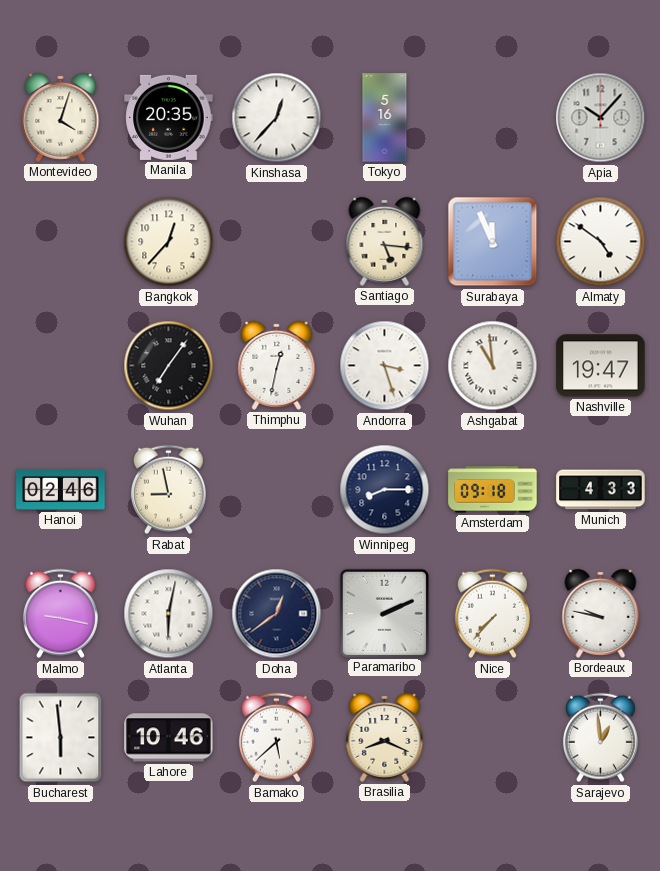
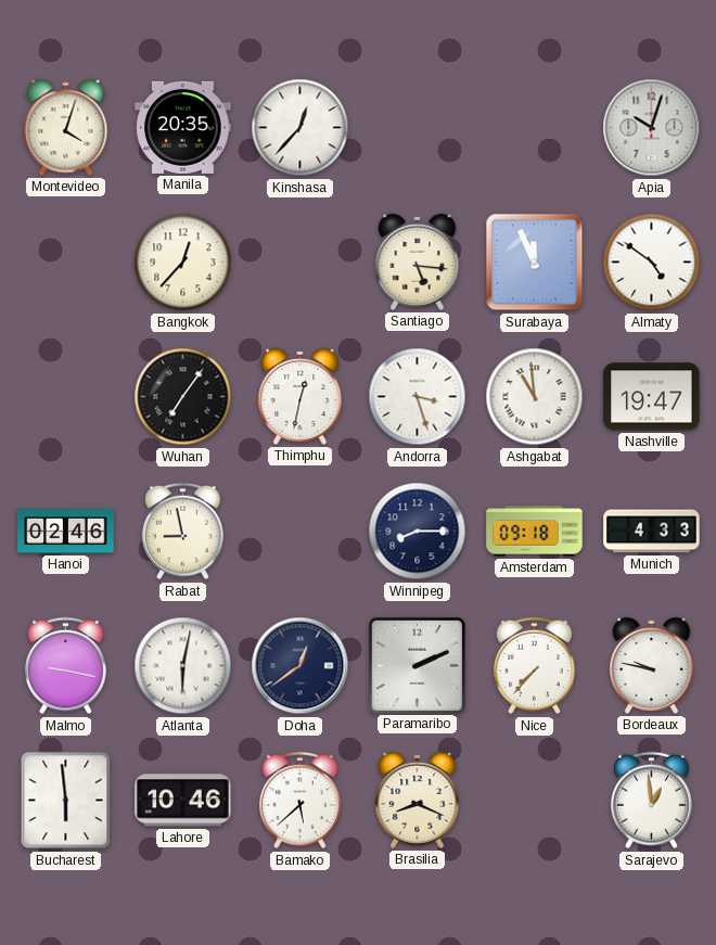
Tokyo: 5:16 -> none
Apia: 10:07 -> 10:03
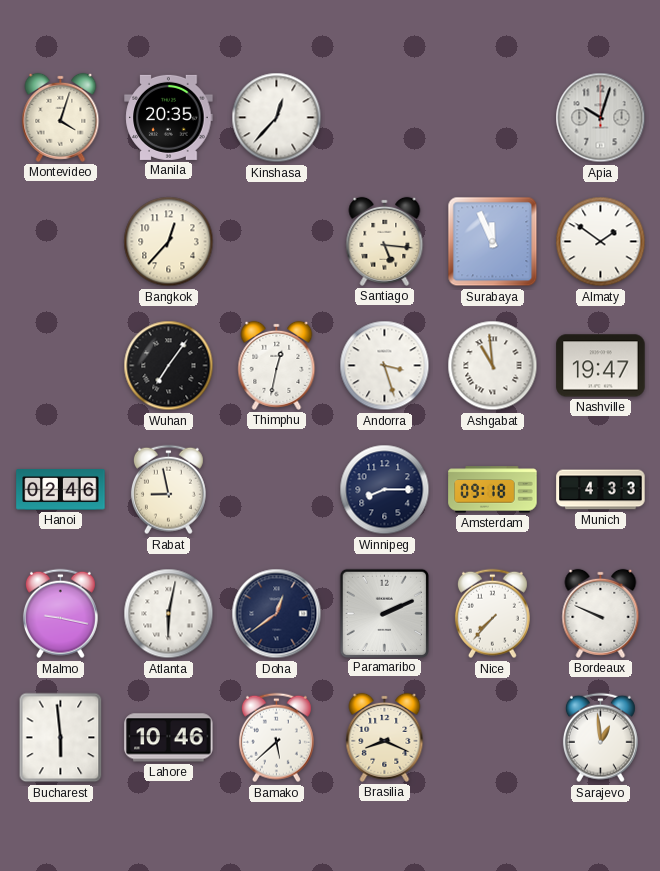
Almaty: 4:51 -> 1:51
Bordeaux: 9:47 -> 9:49
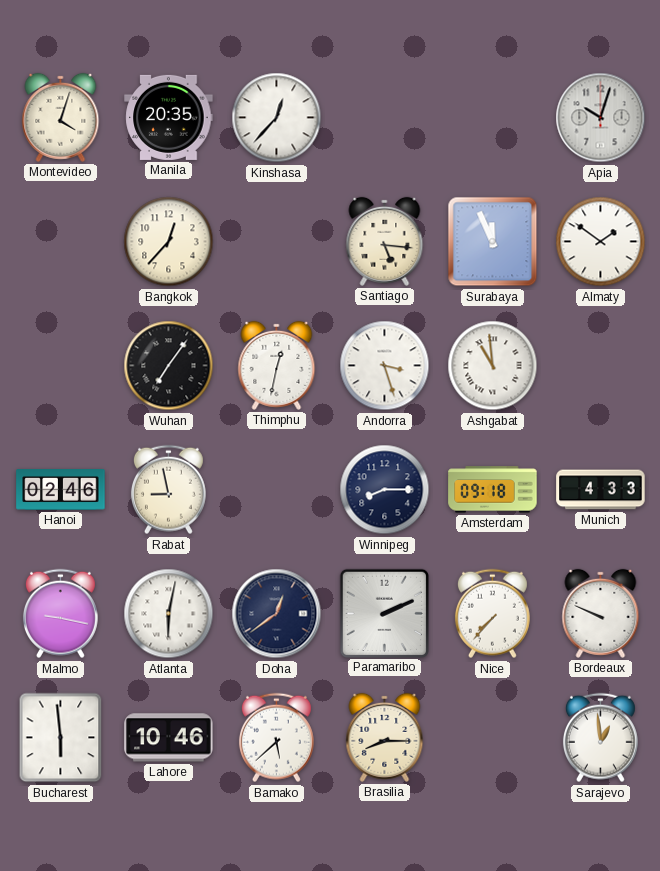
Nashville: 19:47 -> none
Brasilia: 8:19 -> 8:15
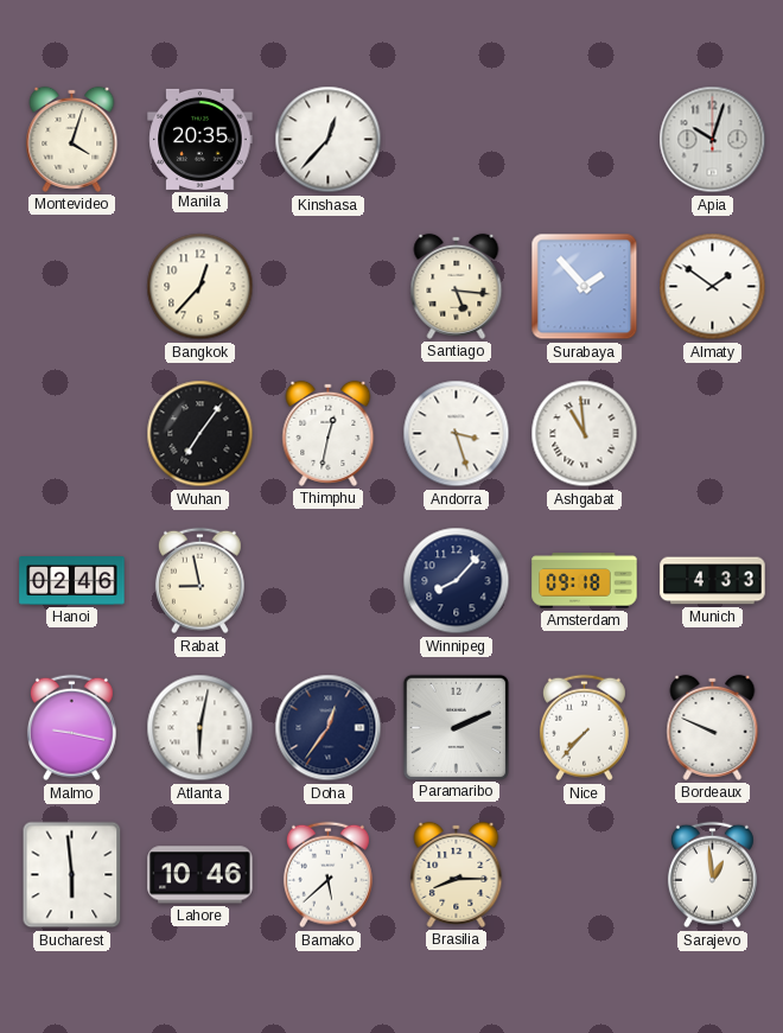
Surabaya: 11:56 -> 1:53
Winnipeg: 8:15 -> 8:07
Doha: 12:39 -> 12:36
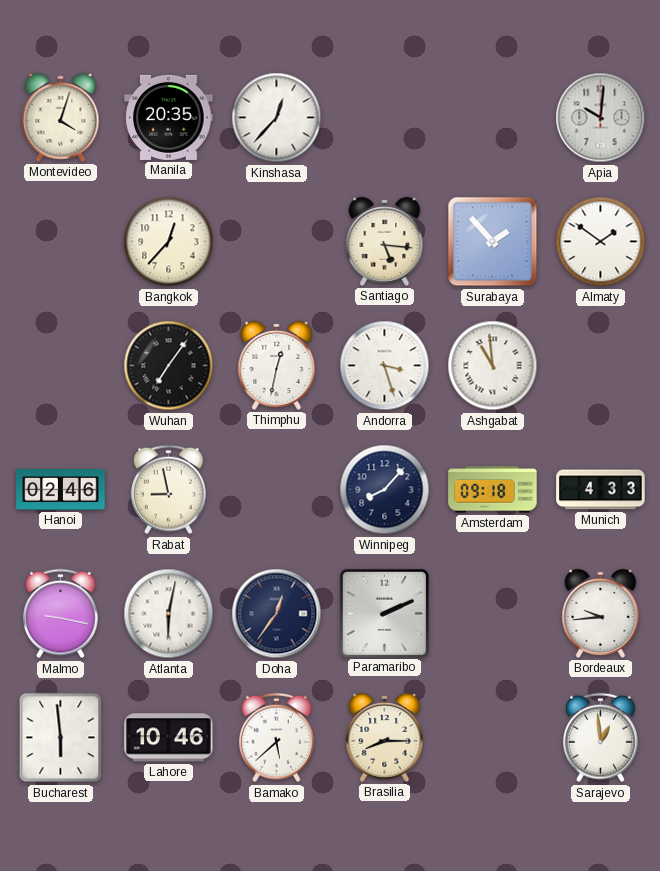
Apia: 10:03 -> 10:01
Nice: 7:37 -> none
Bordeaux: 9:49 -> 9:44
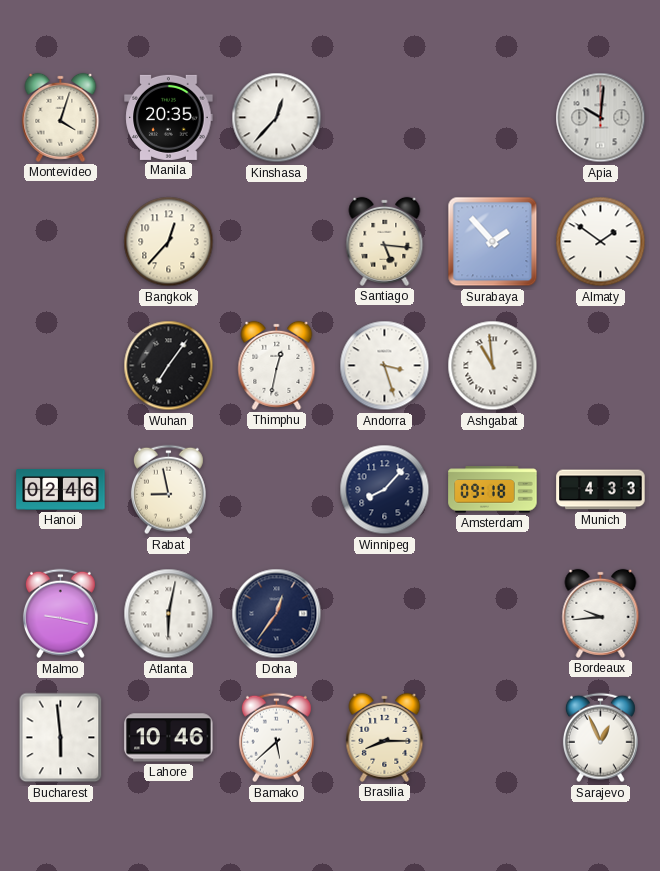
Paramaribo: 2:11 -> none
Sarajevo: 12:59 -> 12:56
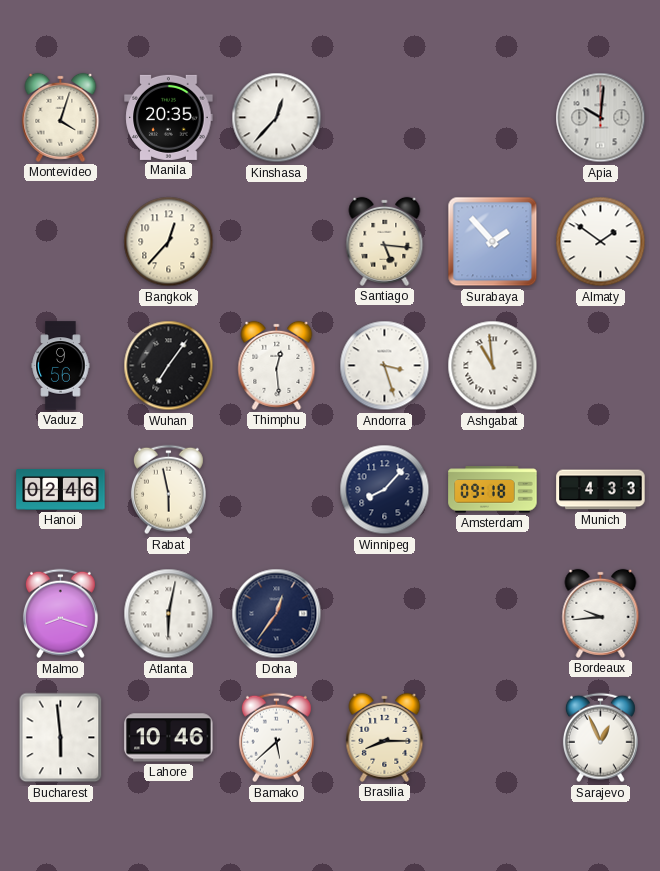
Vaduz: none -> 9:56
Thimphu: 12:32 -> 12:29
Rabat: 8:58 -> 5:58
Malmo: 9:17 -> 8:18
